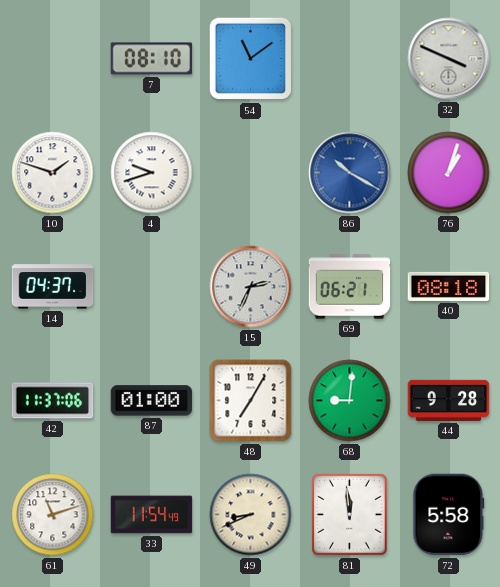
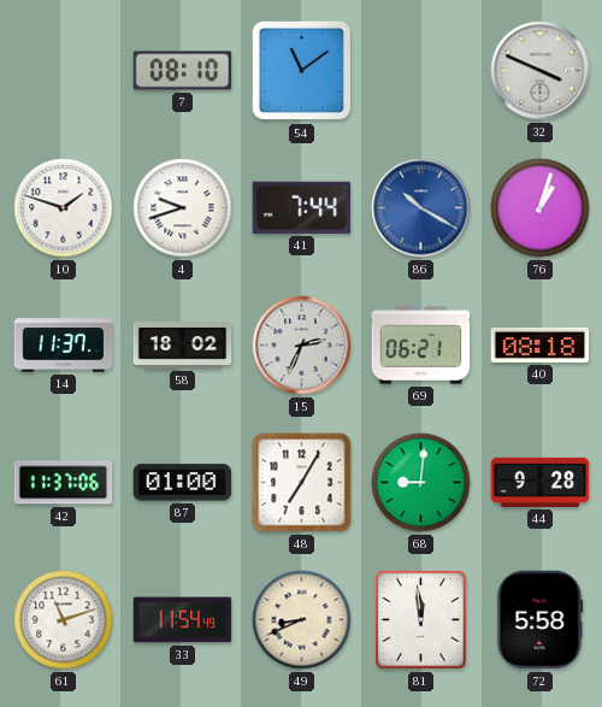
41: none -> 7:44
14: 04:37 -> 11:37
58: none -> 18:02
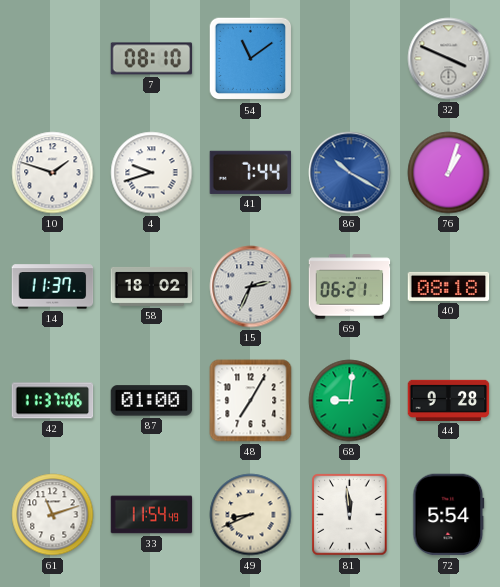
72: 5:58 -> 5:54
